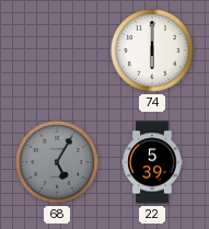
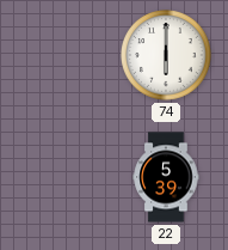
68: 5:05 -> none
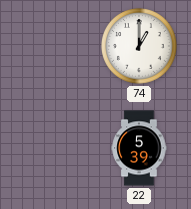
74: 6:00 -> 1:00
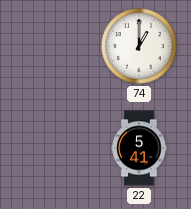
22: 5:39 -> 5:41
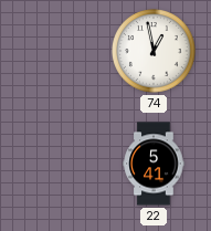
74: 1:00 -> 12:58
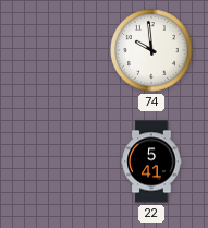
74: 12:58 -> 9:59
